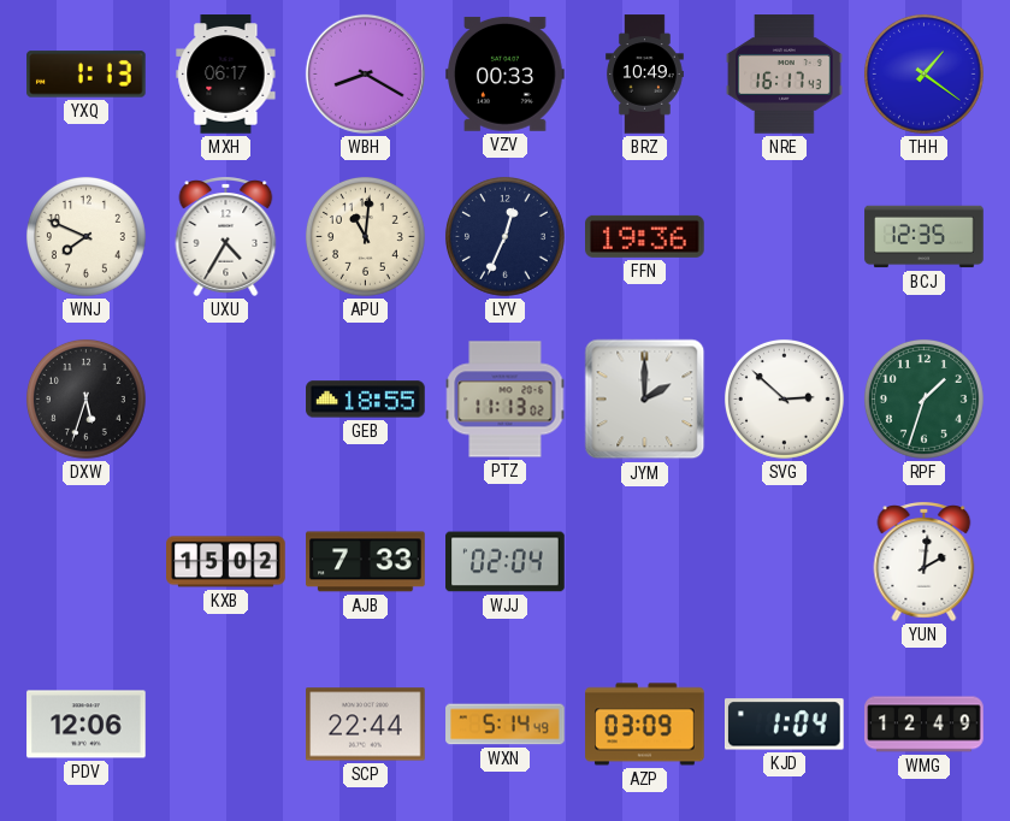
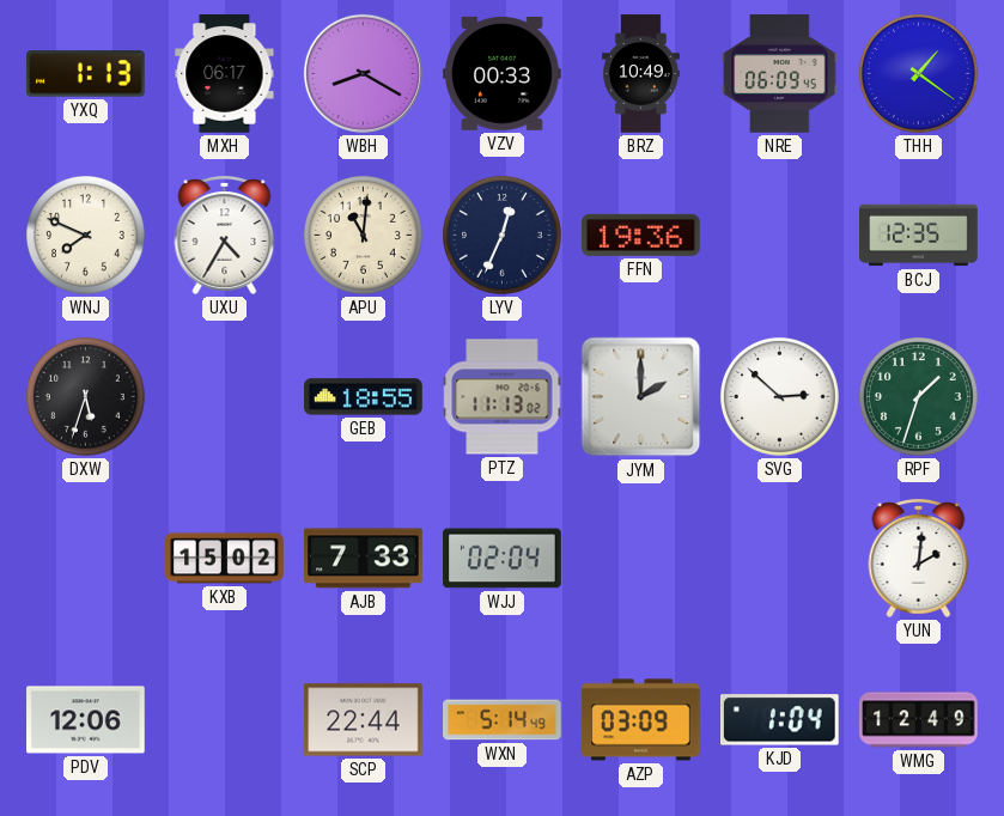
NRE: 16:17 -> 06:09
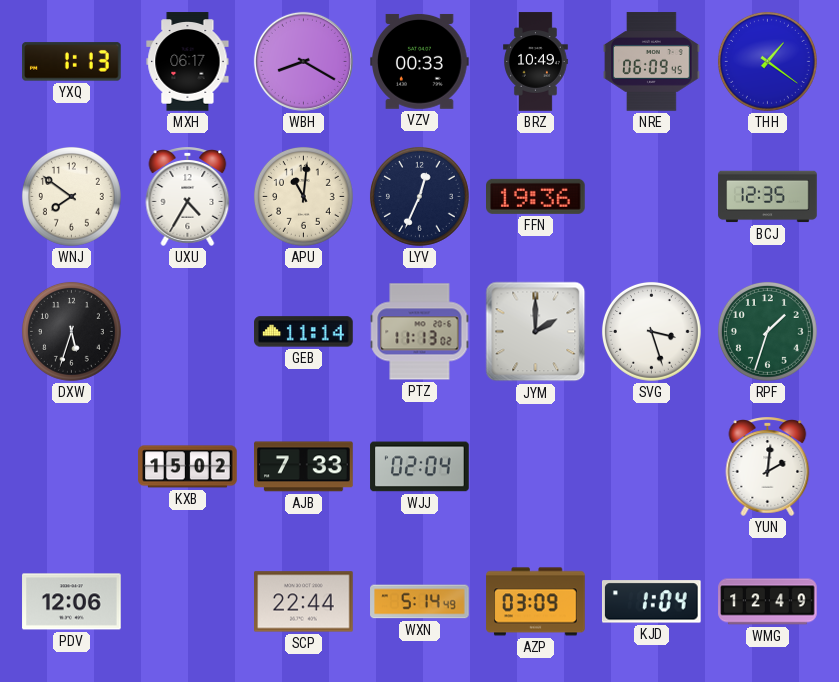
WNJ: 7:49 -> 7:51
GEB: 18:55 -> 11:14
SVG: 2:52 -> 3:27
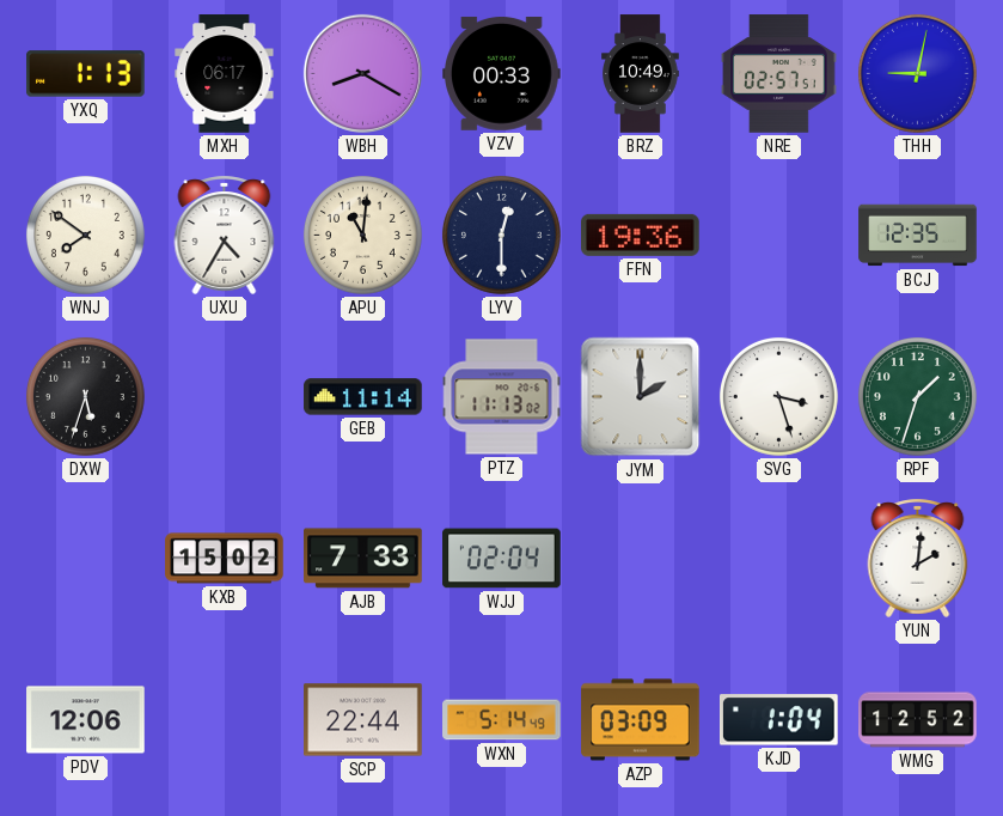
NRE: 06:09 -> 02:57
THH: 1:21 -> 9:02
LYV: 12:34 -> 12:30
WMG: 12:49 -> 12:52
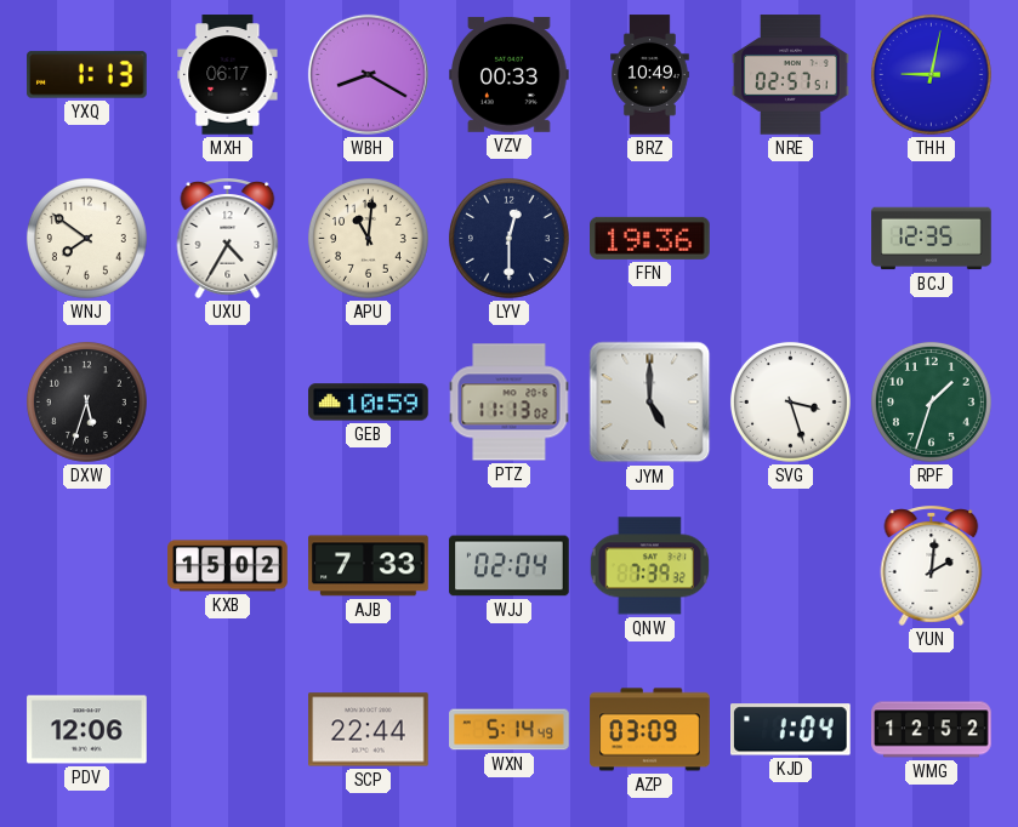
GEB: 11:14 -> 10:59
JYM: 2:00 -> 5:00
QNW: none -> 7:39
